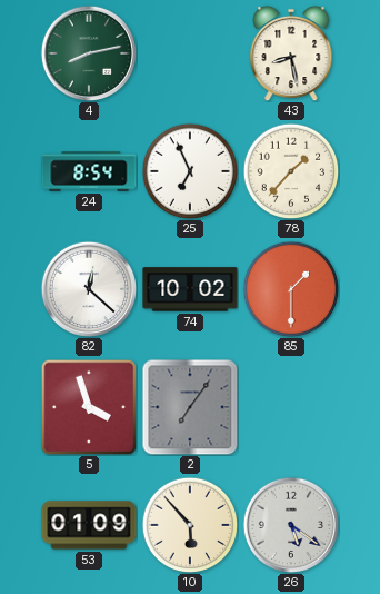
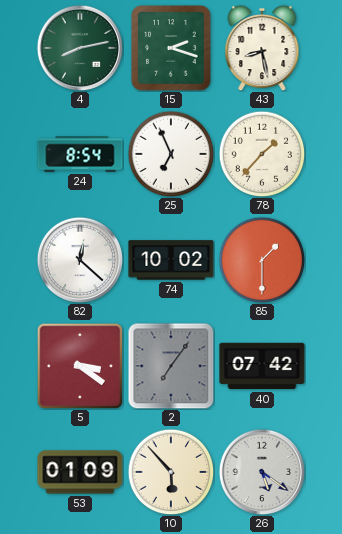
15: none -> 2:18
5: 3:57 -> 3:21
40: none -> 07:42
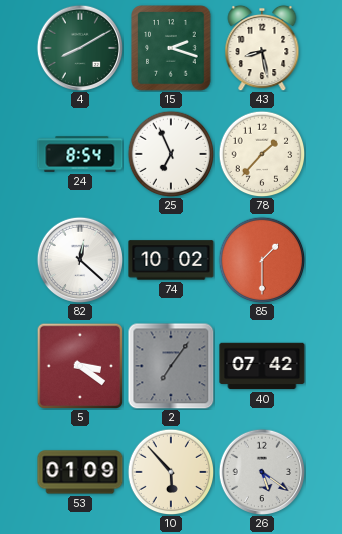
4: 8:13 -> 8:10
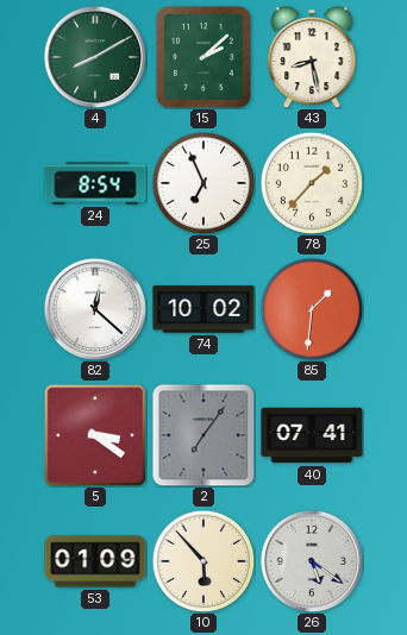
15: 2:18 -> 2:08
85: 1:30 -> 1:31
40: 07:42 -> 07:41
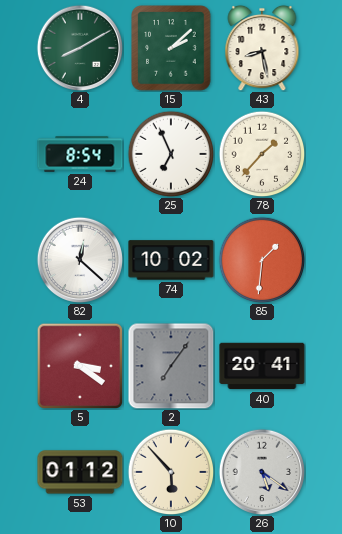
40: 07:41 -> 20:41
53: 01:09 -> 01:12
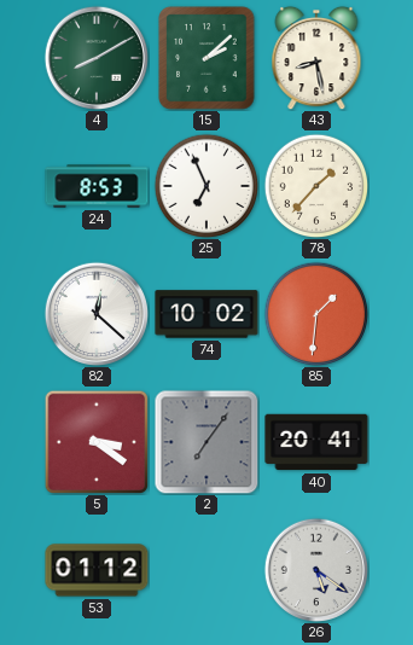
24: 8:54 -> 8:53
10: 5:53 -> none
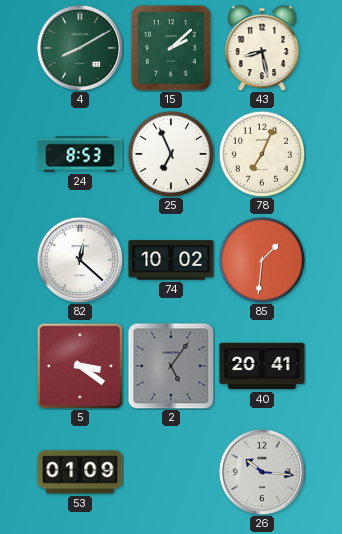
78: 1:37 -> 7:04
2: 7:06 -> 5:06
53: 01:12 -> 01:09
26: 5:21 -> 10:16
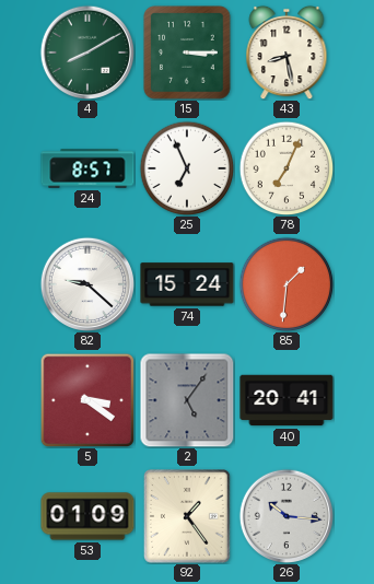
15: 2:08 -> 3:15
24: 8:53 -> 8:57
82: 12:22 -> 9:22
74: 10:02 -> 15:24
92: none -> 1:24
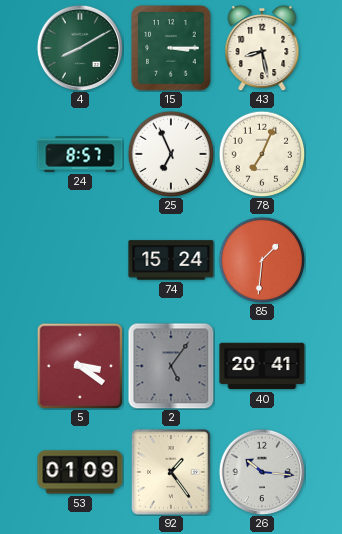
82: 9:22 -> none
